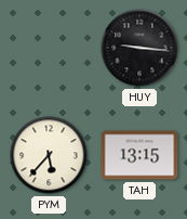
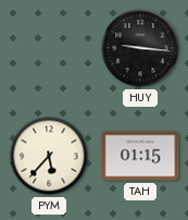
TAH: 13:15 -> 01:15
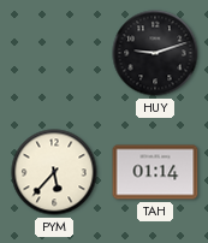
HUY: 9:16 -> 9:12
TAH: 01:15 -> 01:14
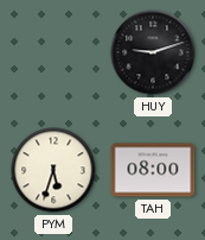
PYM: 5:37 -> 5:33
TAH: 01:14 -> 08:00
